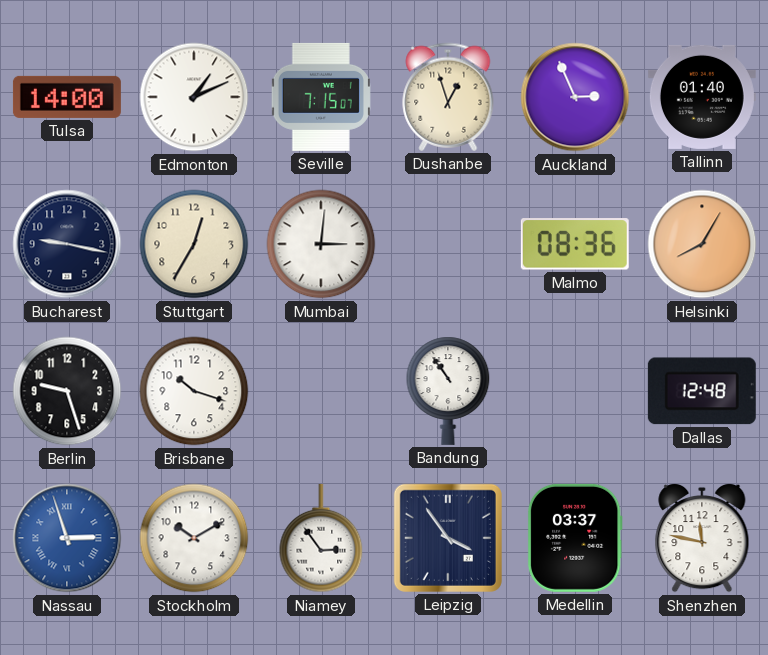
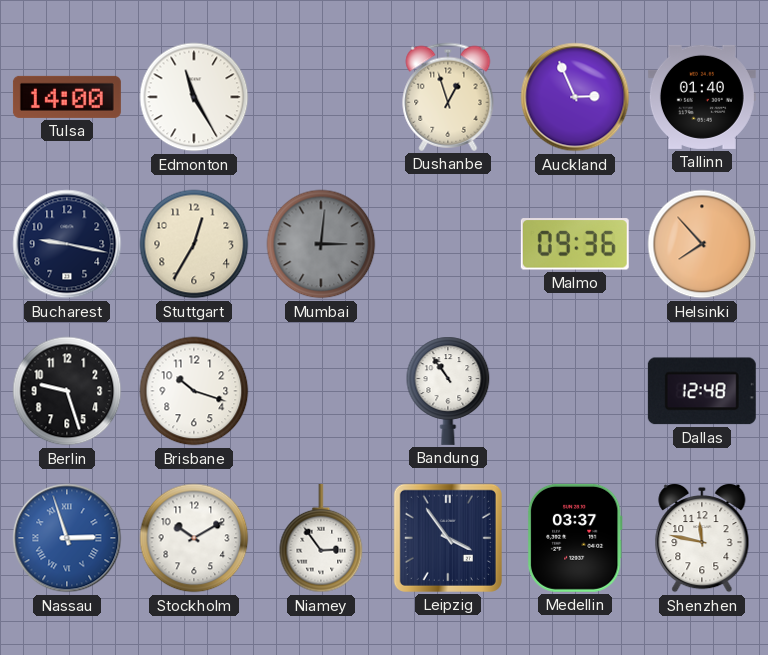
Edmonton: 1:11 -> 11:25
Seville: 7:15 -> none
Mumbai dial: white -> grey
Malmo: 08:36 -> 09:36
Helsinki: 8:05 -> 7:53
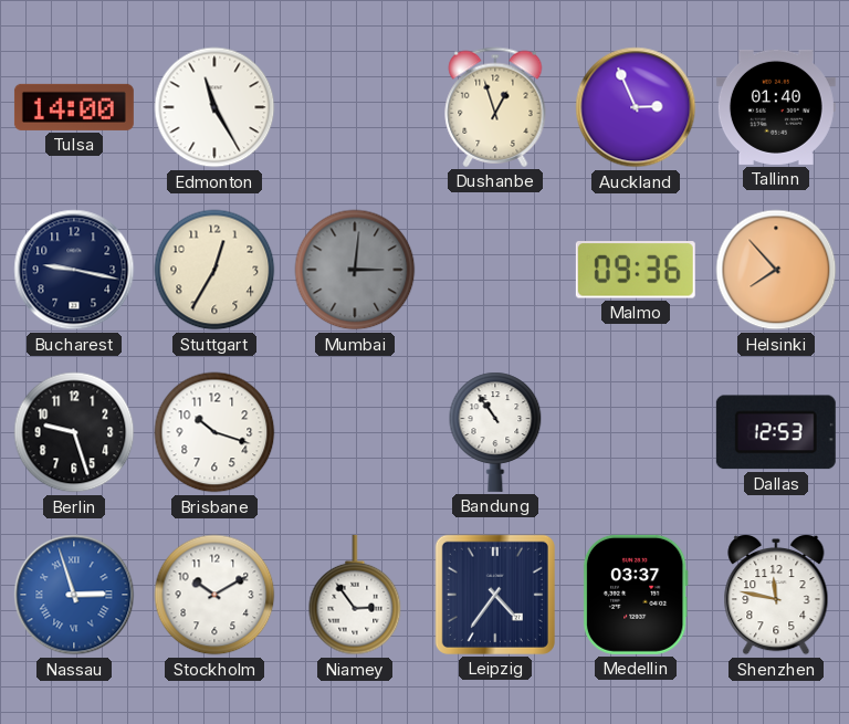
Dallas: 12:48 -> 12:53
Leipzig: 3:54 -> 4:36
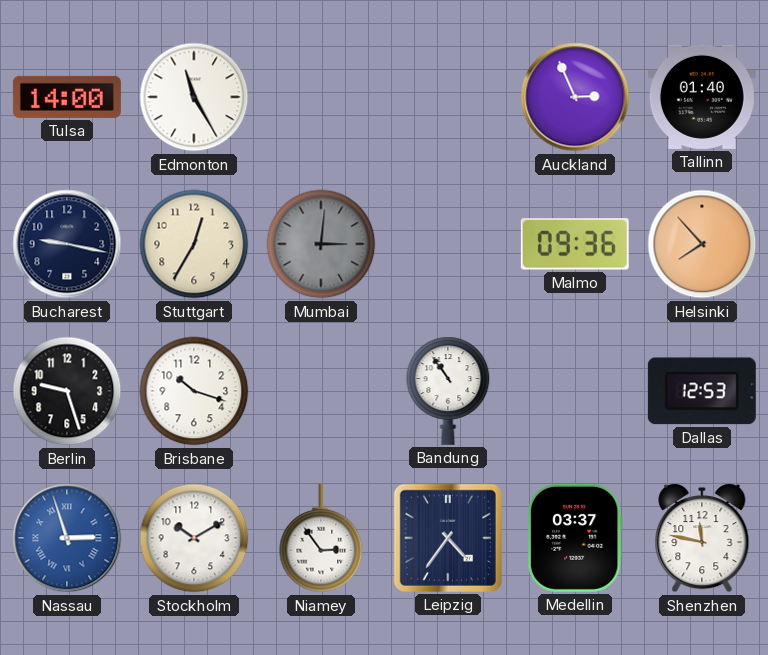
Dushanbe: 12:57 -> none
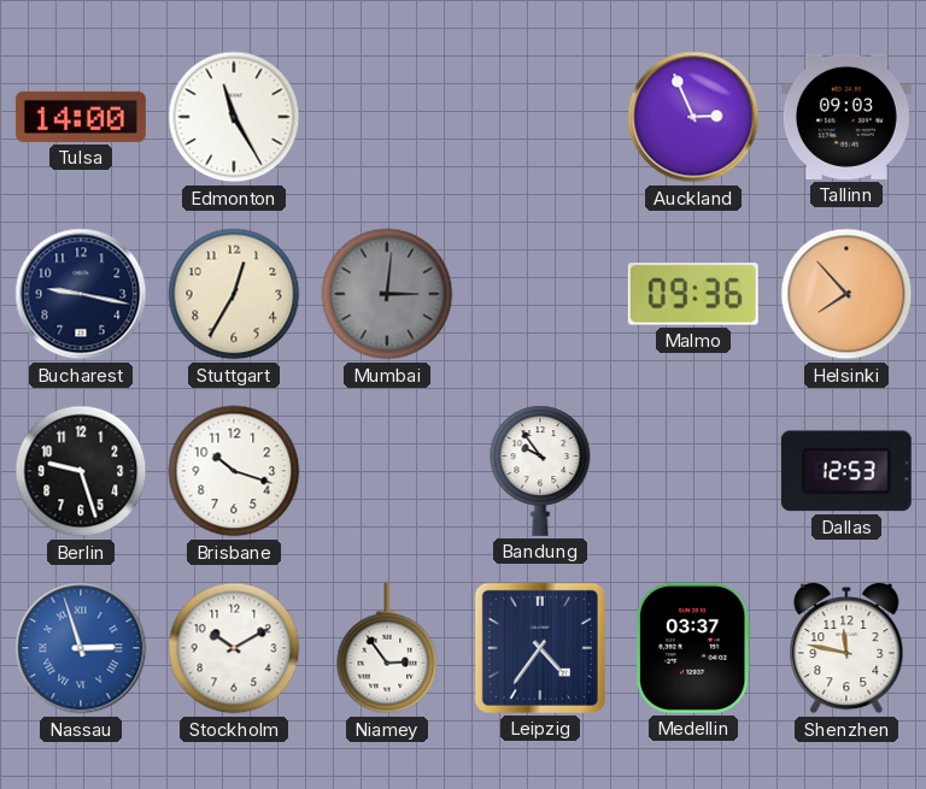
Tallinn: 01:40 -> 09:03
Bandung: 10:54 -> 9:54
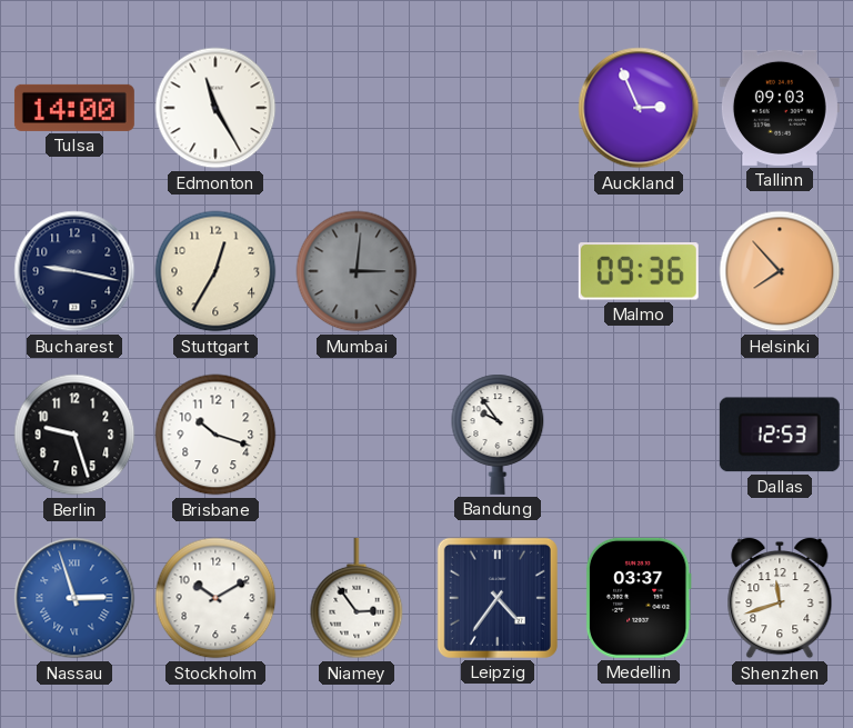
Shenzhen: 11:47 -> 11:42
